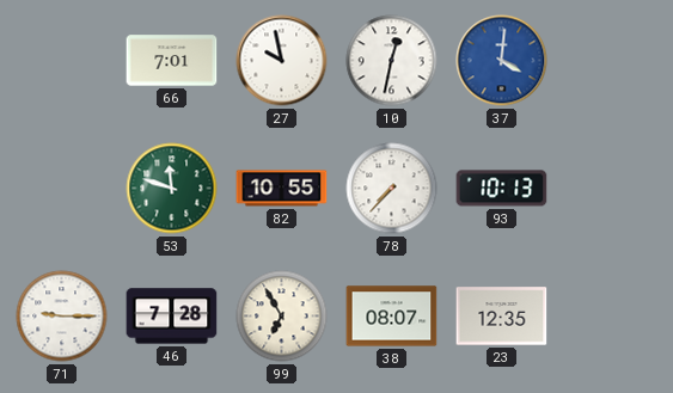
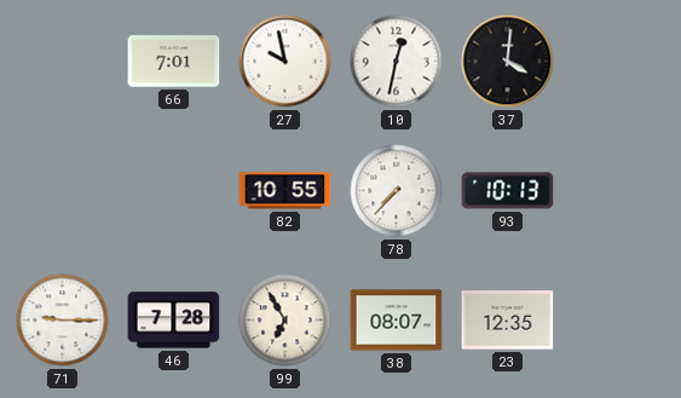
37 dial: blue -> black
53: 11:48 -> none
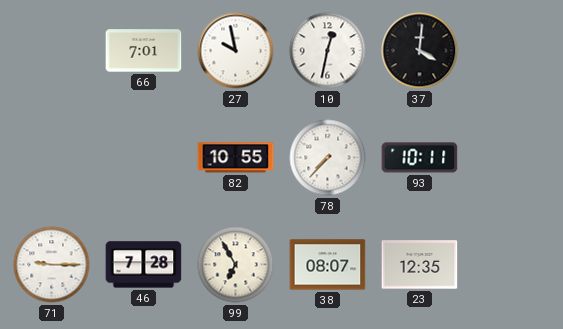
93: 10:13 -> 10:11
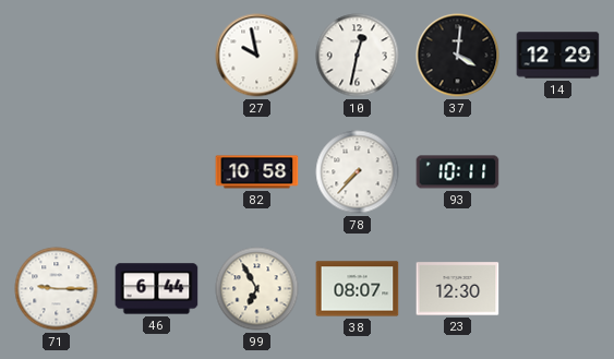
66: 7:01 -> none
14: none -> 12:29
82: 10:55 -> 10:58
46: 7:28 -> 6:44
23: 12:35 -> 12:30
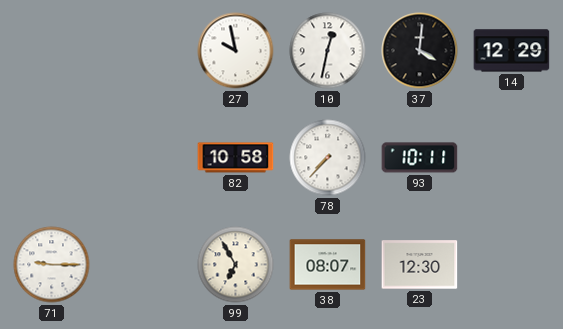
46: 6:44 -> none
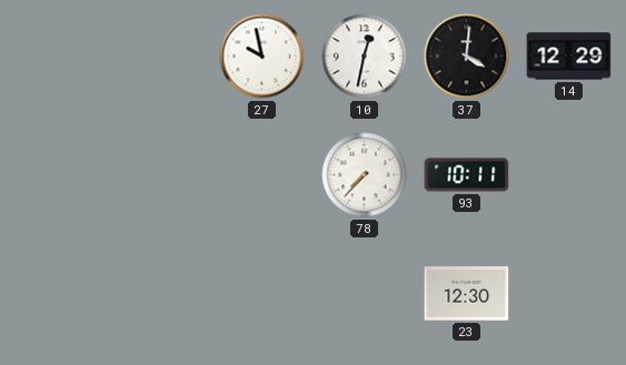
82: 10:58 -> none
71: 9:15 -> none
99: 6:55 -> none
38: 08:07 -> none
